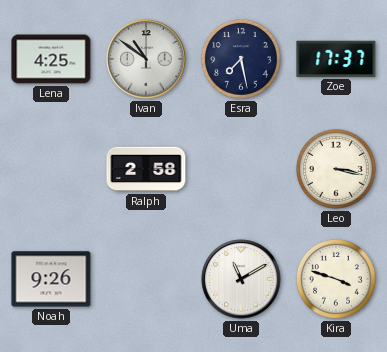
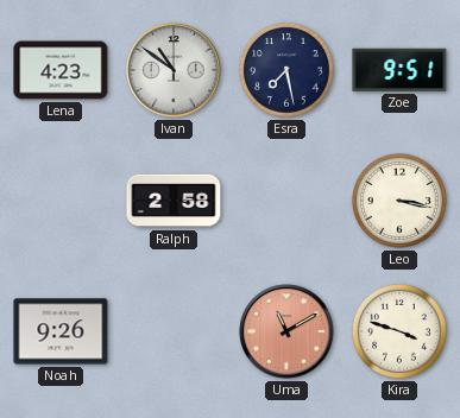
Lena: 4:25 -> 4:23
Zoe: 17:37 -> 9:51
Uma dial: white -> salmon
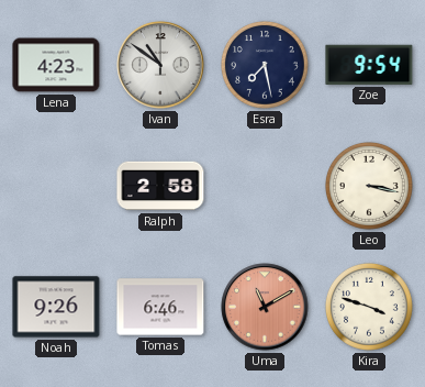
Zoe: 9:51 -> 9:54
Tomas: none -> 6:46
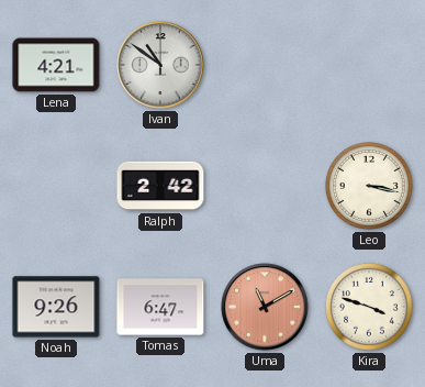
Lena: 4:23 -> 4:21
Esra: 7:28 -> none
Zoe: 9:54 -> none
Ralph: 2:58 -> 2:42
Tomas: 6:46 -> 6:47
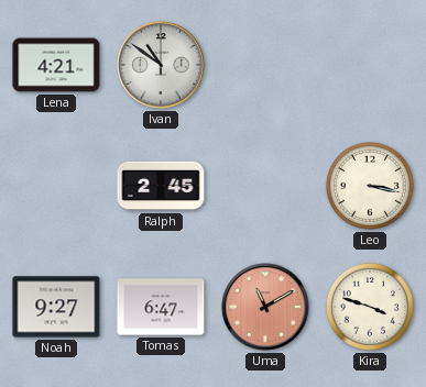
Ralph: 2:42 -> 2:45
Noah: 9:26 -> 9:27
